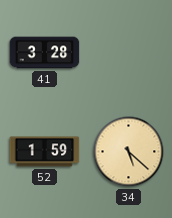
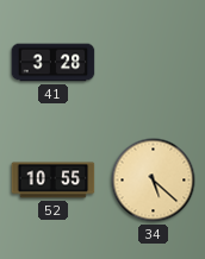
52: 1:59 -> 10:55
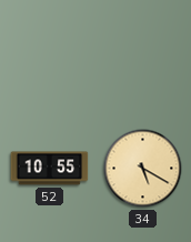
41: 3:28 -> none
34: 5:22 -> 5:20
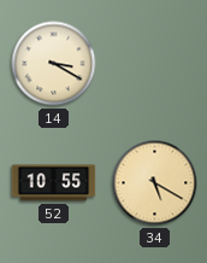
14: none -> 3:20
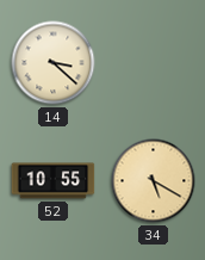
14: 3:20 -> 3:22
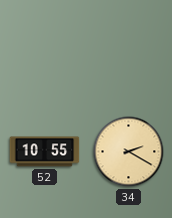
14: 3:22 -> none
34: 5:20 -> 2:20
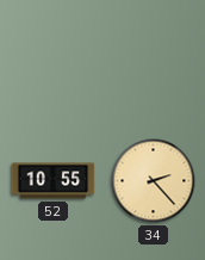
34: 2:20 -> 2:23
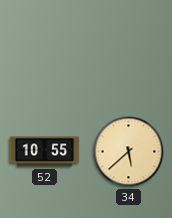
34: 2:23 -> 5:38
